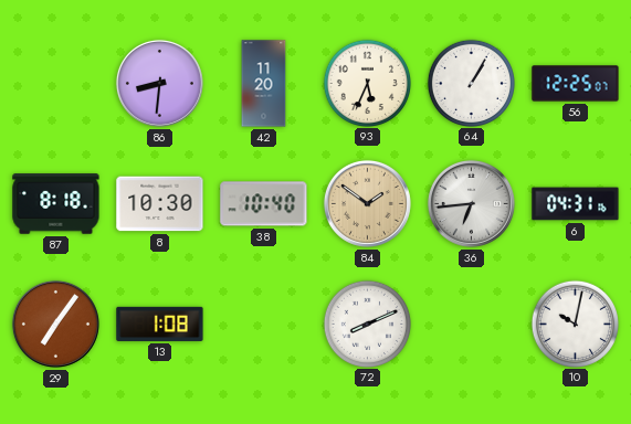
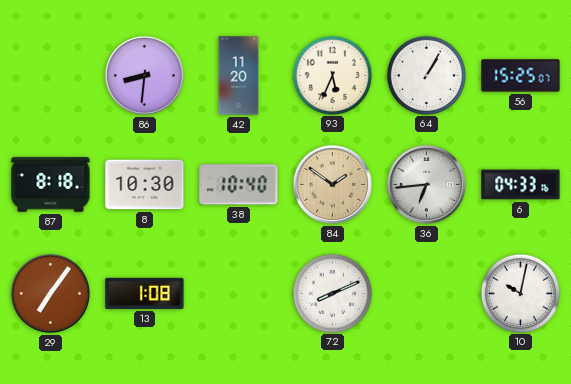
56: 12:25 -> 15:25
6: 04:31 -> 04:33
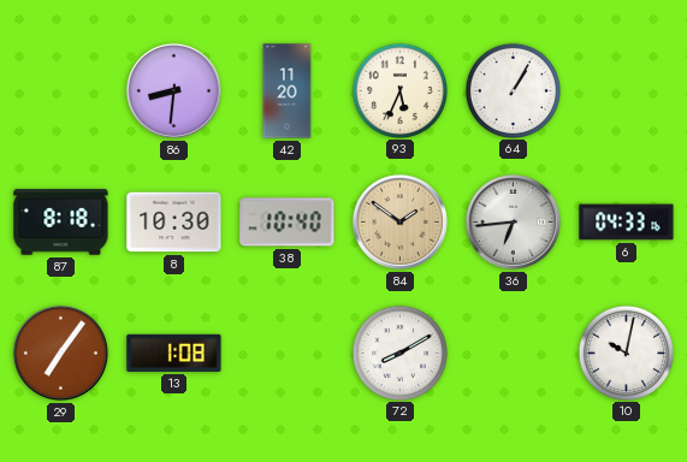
56: 15:25 -> none
72: 8:11 -> 8:10
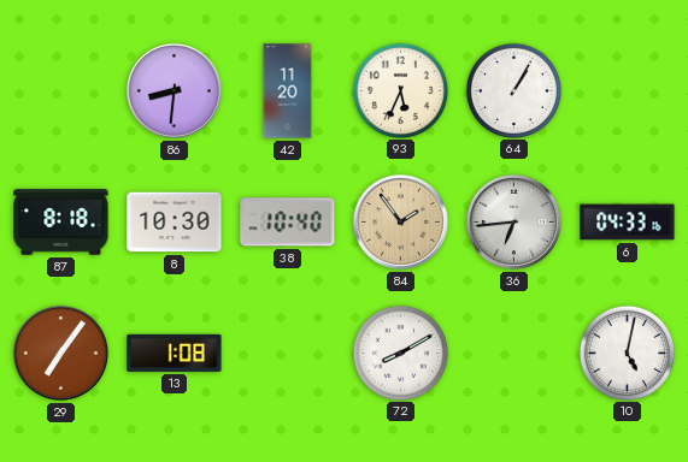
84: 1:51 -> 1:54
10: 10:02 -> 5:02
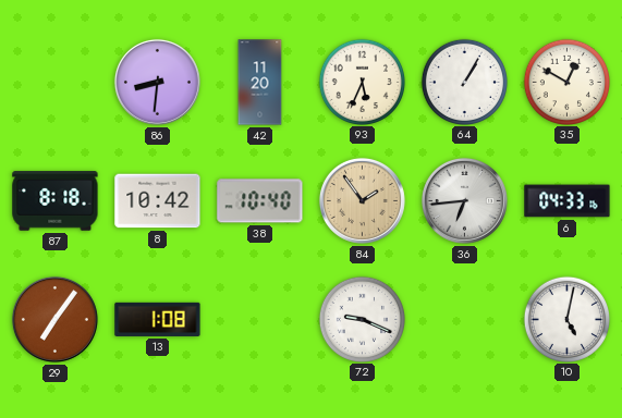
35: none -> 12:50
8: 10:30 -> 10:42
72: 8:10 -> 9:19
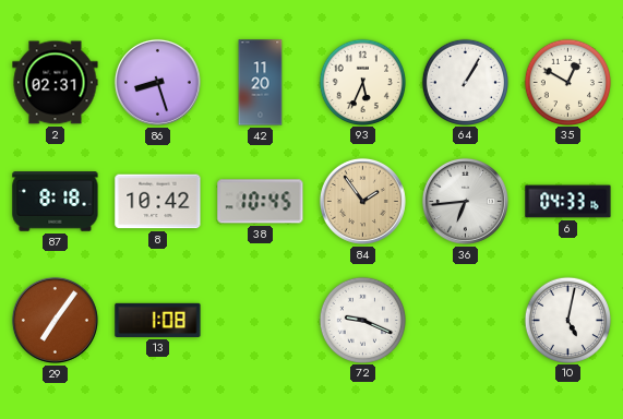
2: none -> 02:31
86: 8:31 -> 8:27
38: 10:40 -> 10:45
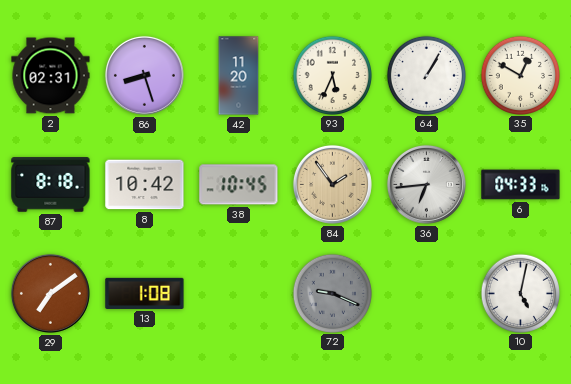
29: 7:06 -> 7:09
72 dial: white -> grey
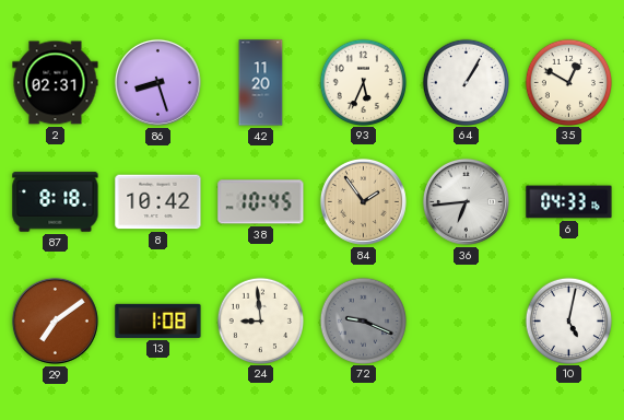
24: none -> 8:59
